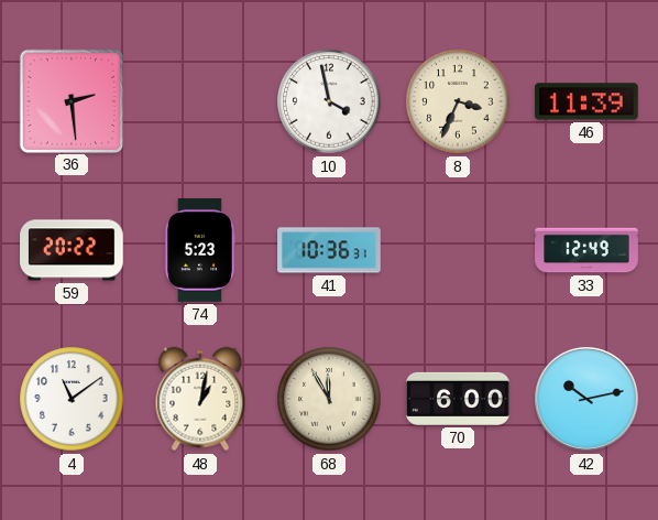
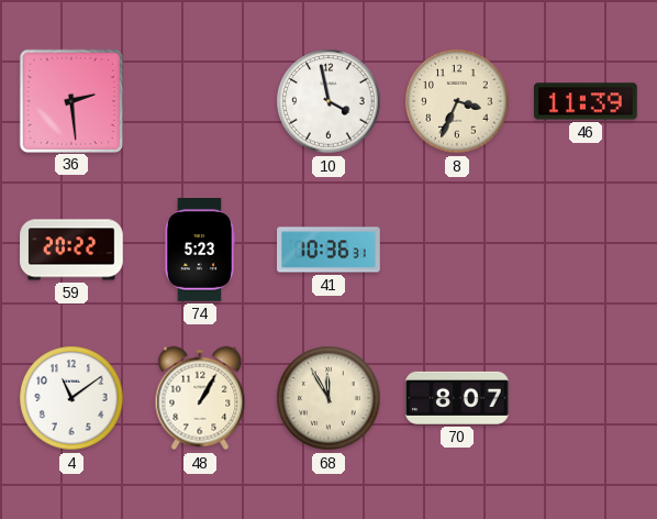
33: 12:49 -> none
48: 1:02 -> 1:05
70: 6:00 -> 8:07
42: 10:13 -> none
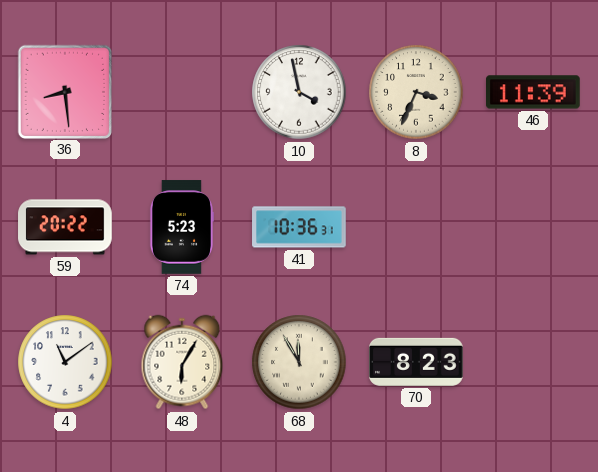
36: 2:29 -> 8:29
48: 1:05 -> 6:05
70: 8:07 -> 8:23
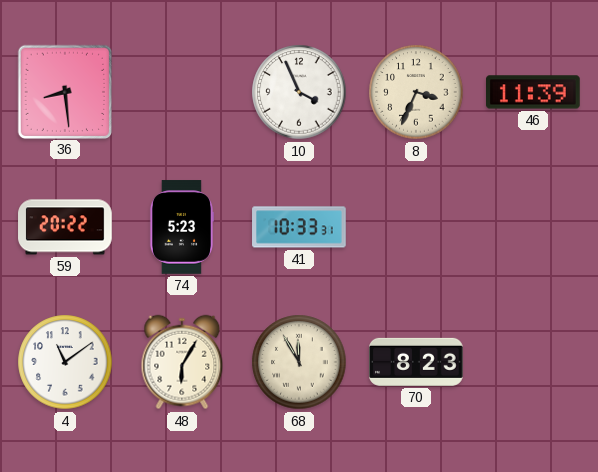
10: 3:58 -> 3:56
41: 10:36 -> 10:33
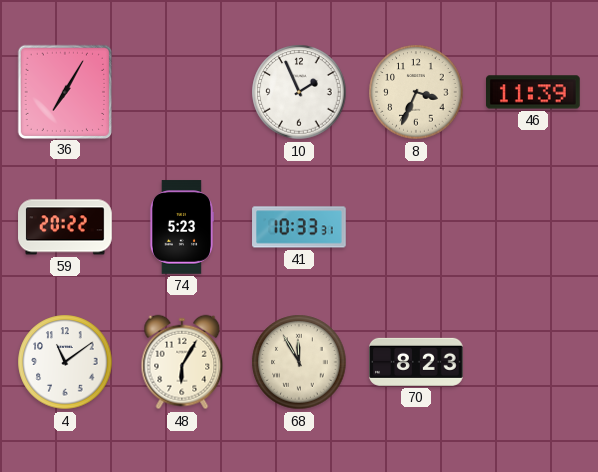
36: 8:29 -> 7:05
10: 3:56 -> 1:56
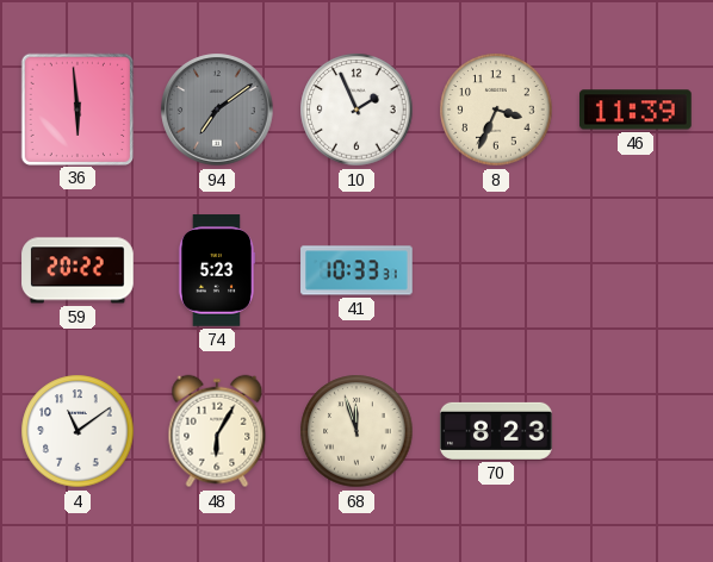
36: 7:05 -> 5:59
94: none -> 7:09
68: 11:55 -> 11:57
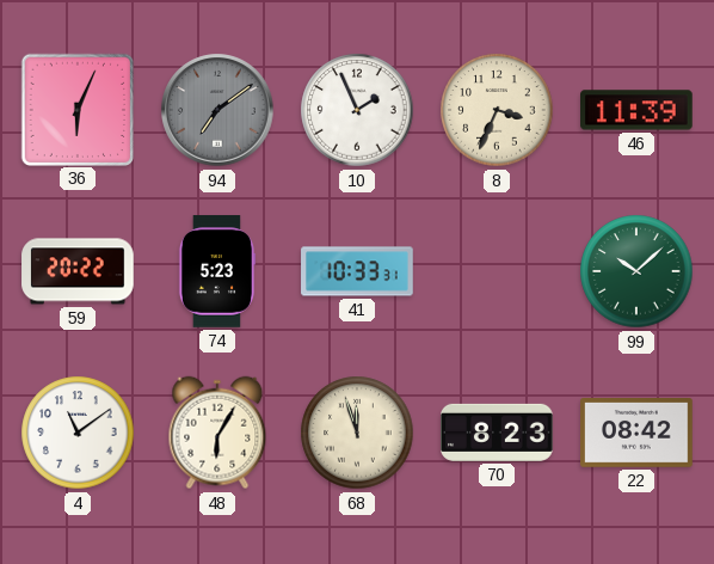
36: 5:59 -> 6:04
99: none -> 10:08
22: none -> 08:42
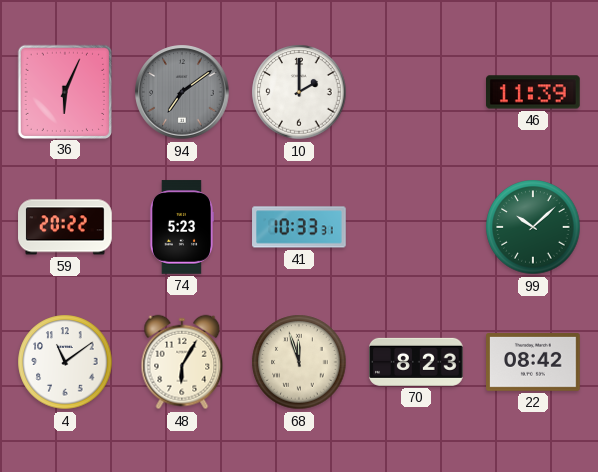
10: 1:56 -> 2:00
8: 3:34 -> none
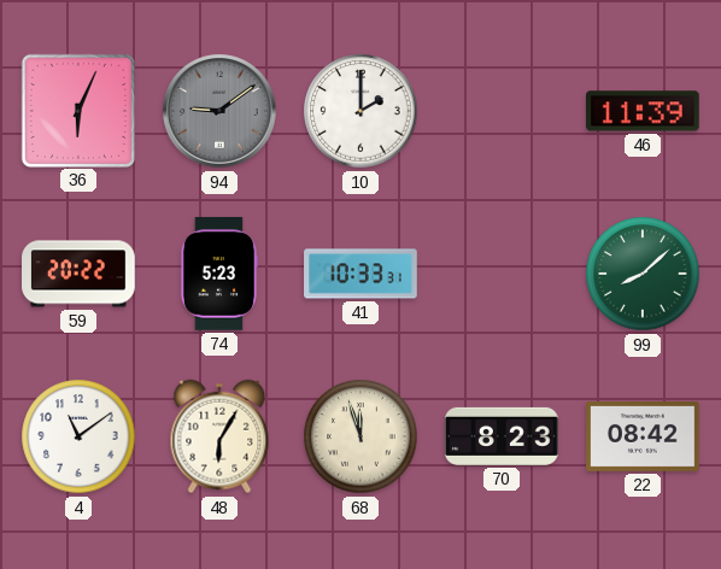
94: 7:09 -> 9:09
99: 10:08 -> 8:08
